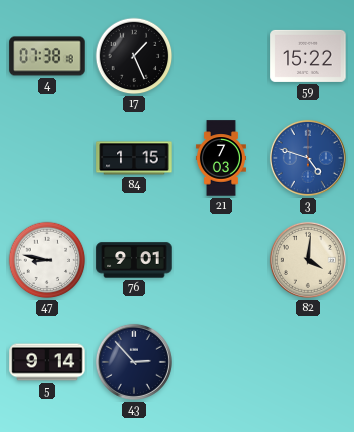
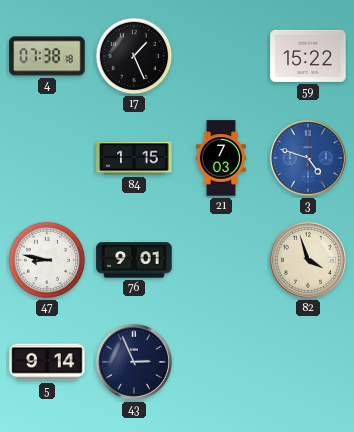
82: 4:01 -> 3:57
43: 2:53 -> 2:56
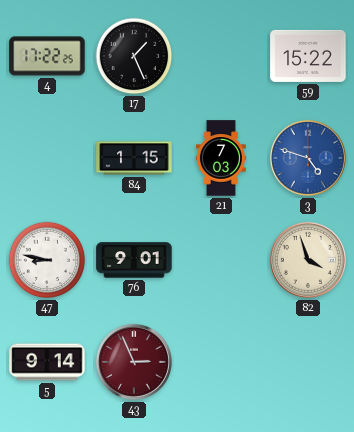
4: 07:38 -> 17:22
43 dial: navy -> burgundy
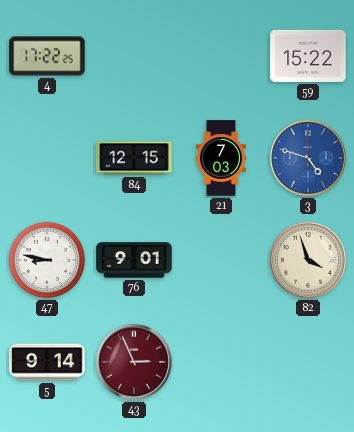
17: 1:26 -> none
84: 1:15 -> 12:15
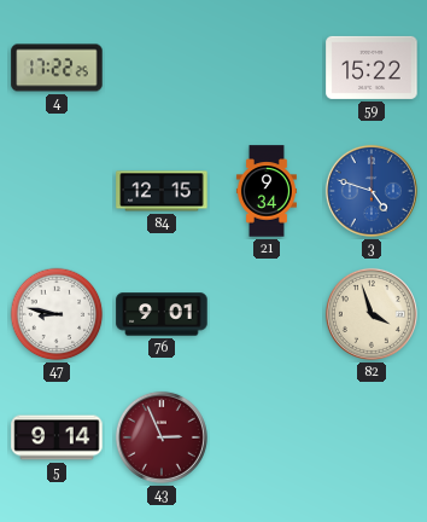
21: 7:03 -> 9:34
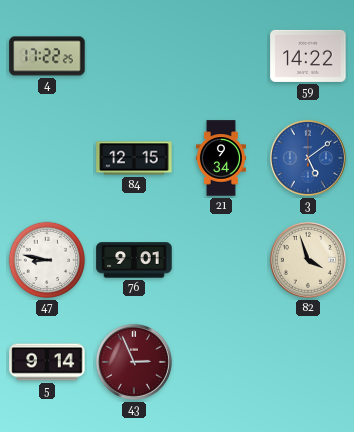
59: 15:22 -> 14:22
3: 4:48 -> 5:09
